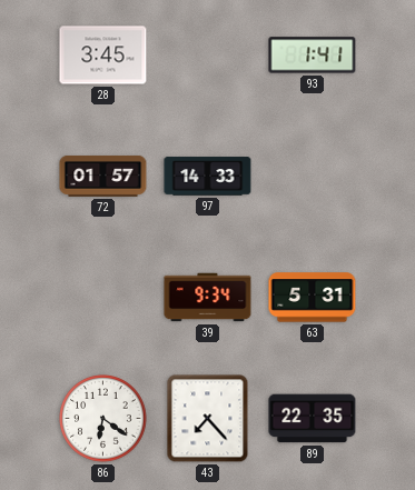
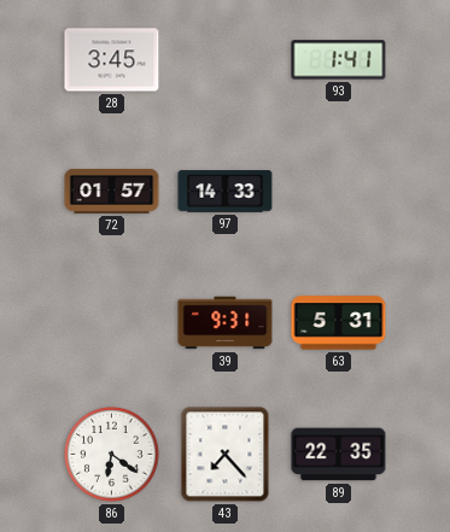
39: 9:34 -> 9:31
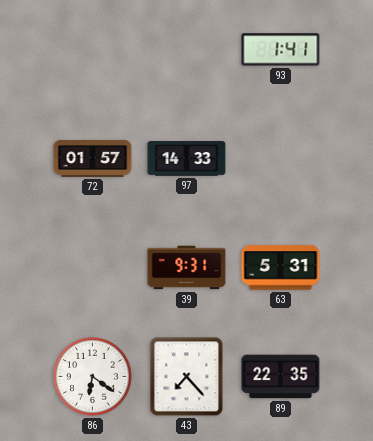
28: 3:45 -> none
